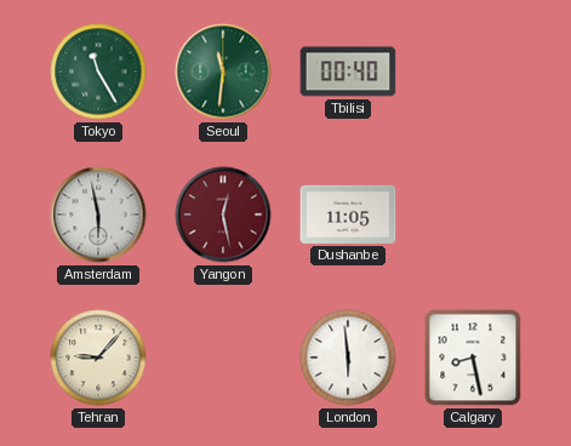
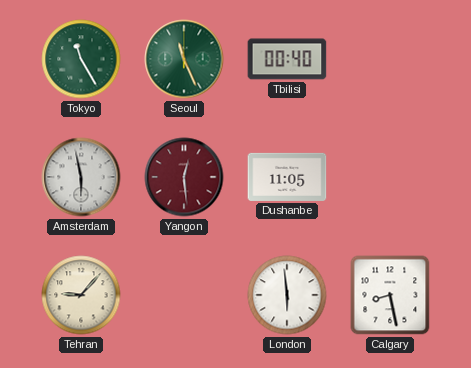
Seoul: 11:31 -> 11:26
Yangon: 12:28 -> 12:29
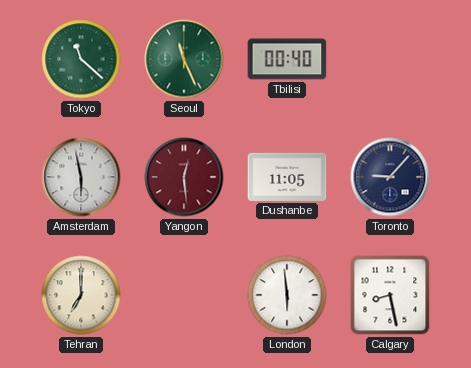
Tokyo: 11:25 -> 11:22
Toronto: none -> 9:07
Tehran: 9:07 -> 7:00
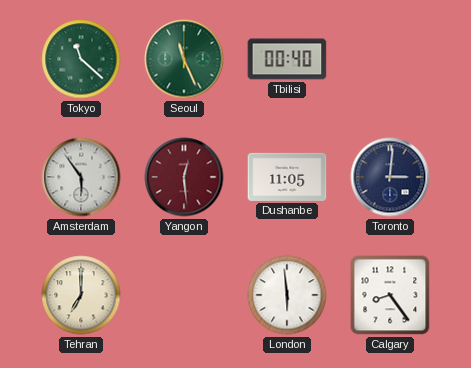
Amsterdam: 5:58 -> 5:54
Toronto: 9:07 -> 3:01
Calgary: 8:28 -> 8:24
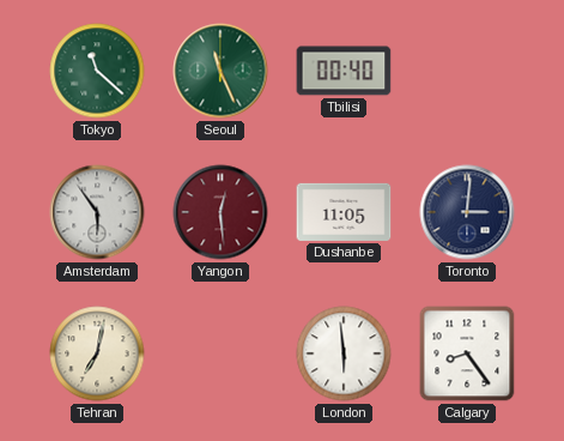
Tehran: 7:00 -> 7:02
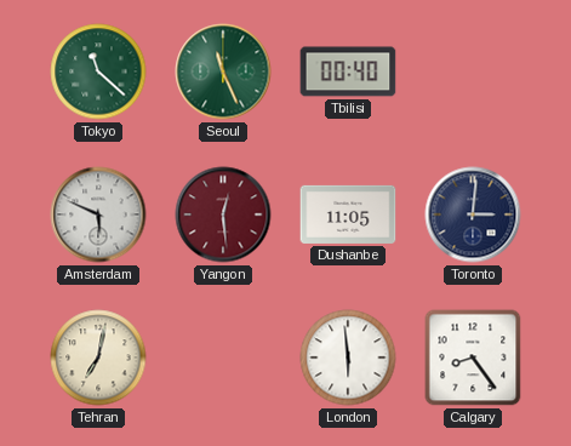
Amsterdam: 5:54 -> 5:49
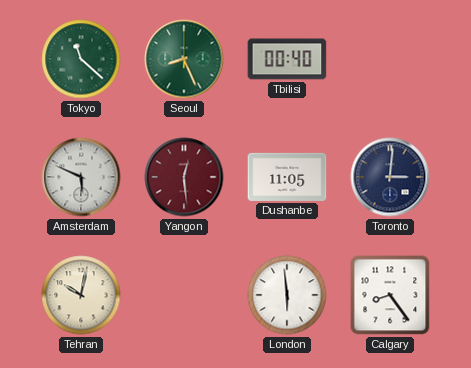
Seoul: 11:26 -> 8:26
Tehran: 7:02 -> 10:02
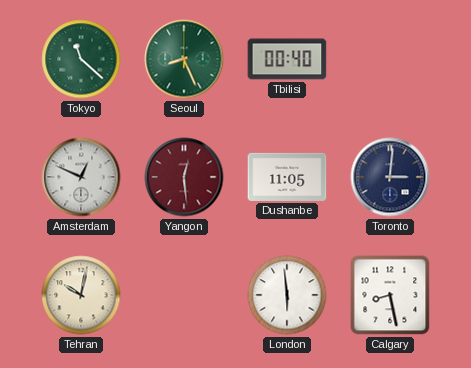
Amsterdam: 5:49 -> 12:49
Calgary: 8:24 -> 8:28
